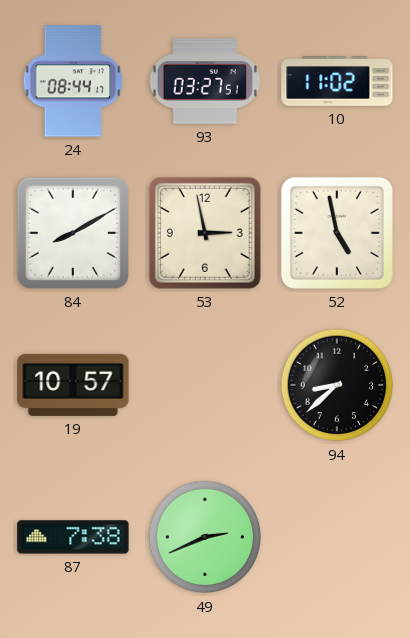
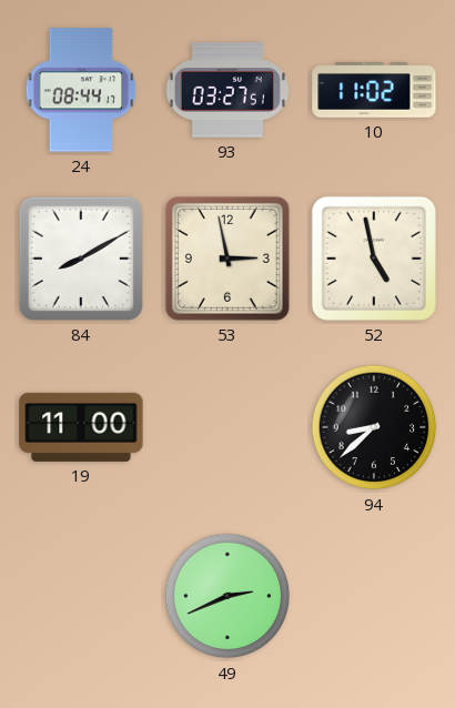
19: 10:57 -> 11:00
87: 7:38 -> none
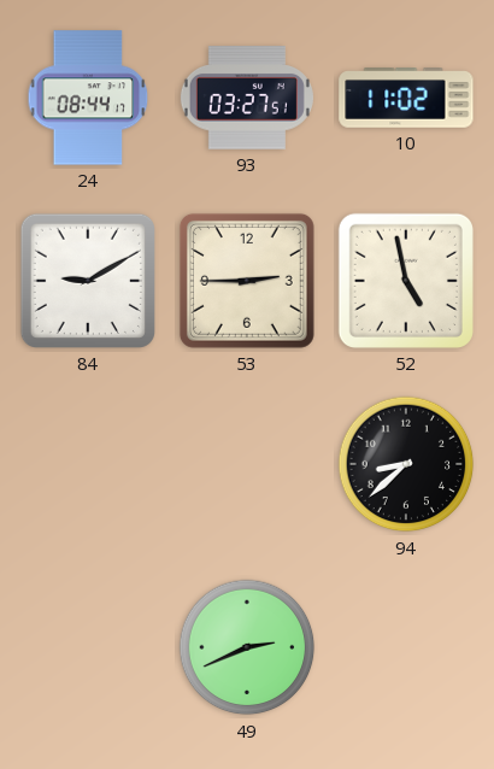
84: 8:10 -> 9:10
53: 2:58 -> 2:45
19: 11:00 -> none
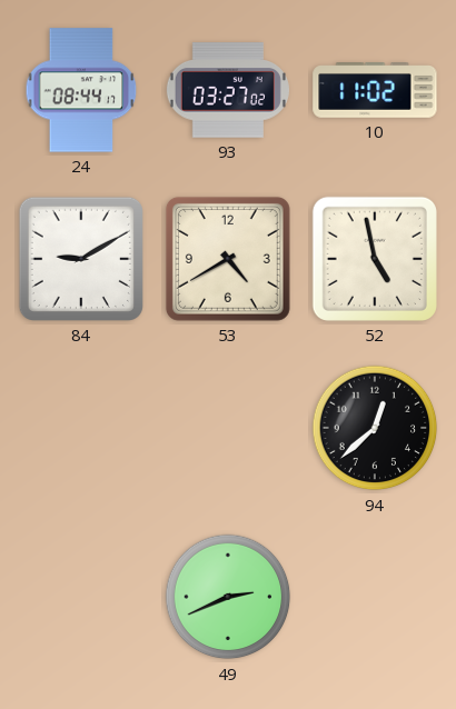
93: 03:27:51 -> 03:27:02
53: 2:45 -> 4:40
94: 8:38 -> 12:38
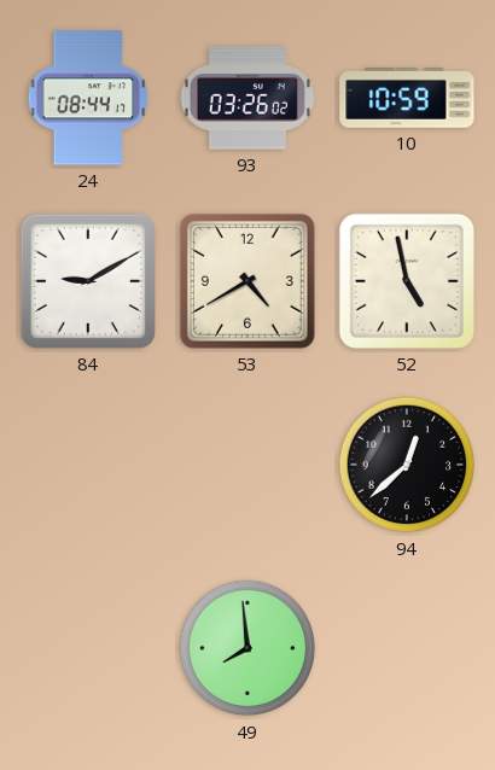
93: 03:27 -> 03:26
10: 11:02 -> 10:59
49: 2:41 -> 7:59
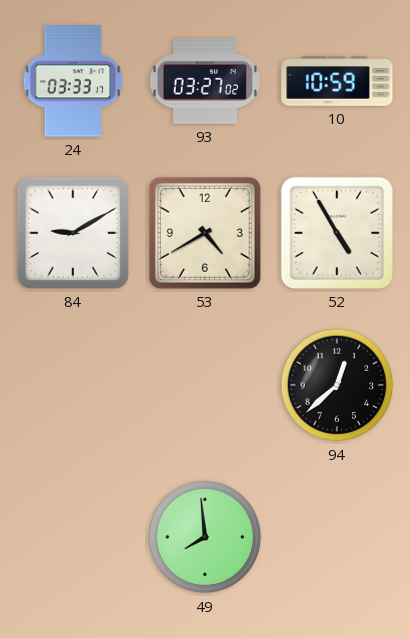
24: 08:44 -> 03:33
93: 03:26 -> 03:27
52: 4:58 -> 4:55
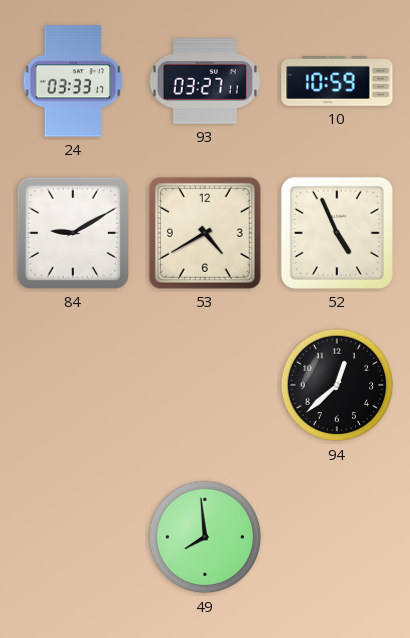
93: 03:27:02 -> 03:27:11
52: 4:55 -> 4:56
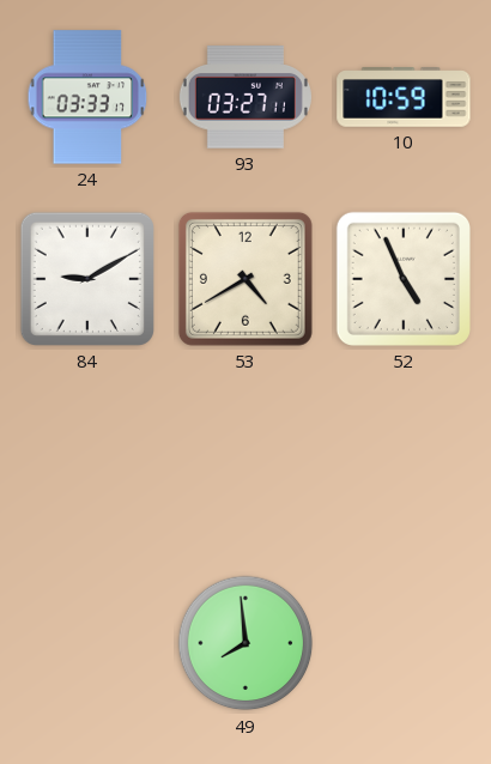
94: 12:38 -> none
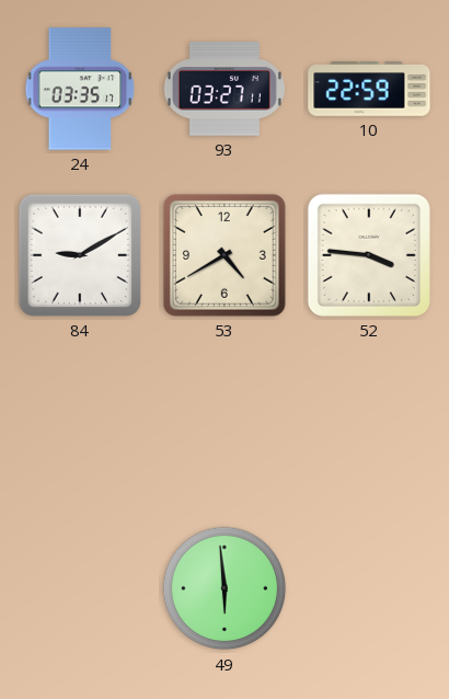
24: 03:33 -> 03:35
10: 10:59 -> 22:59
52: 4:56 -> 3:46
49: 7:59 -> 5:59
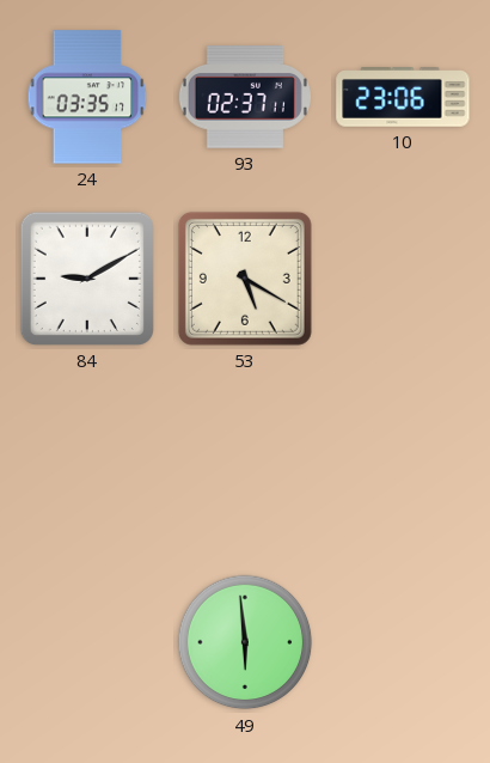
93: 03:27 -> 02:37
10: 22:59 -> 23:06
53: 4:40 -> 5:20
52: 3:46 -> none
